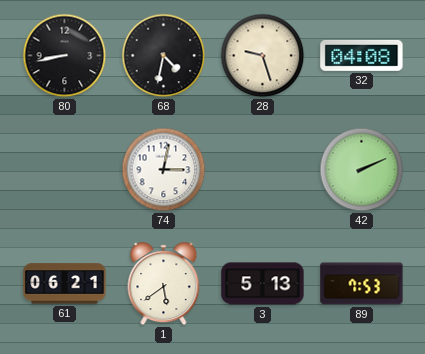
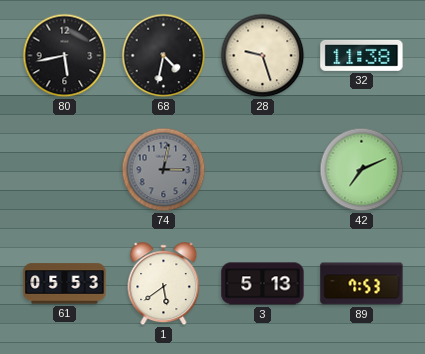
80: 8:43 -> 5:43
32: 04:08 -> 11:38
74 dial: white -> grey
42: 2:11 -> 7:11
61: 06:21 -> 05:53
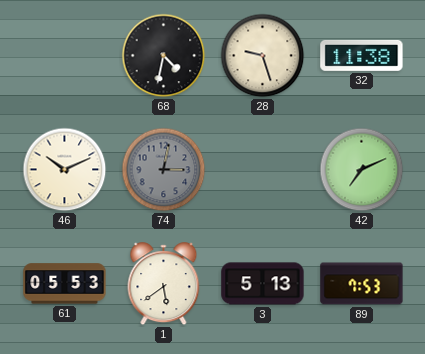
80: 5:43 -> none
46: none -> 10:11
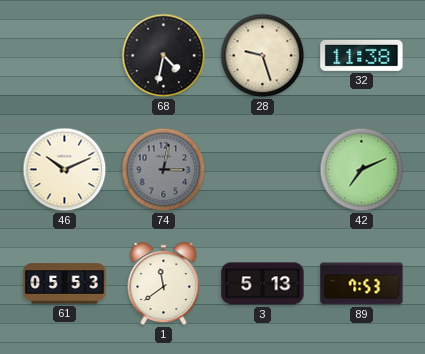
1: 5:39 -> 11:39
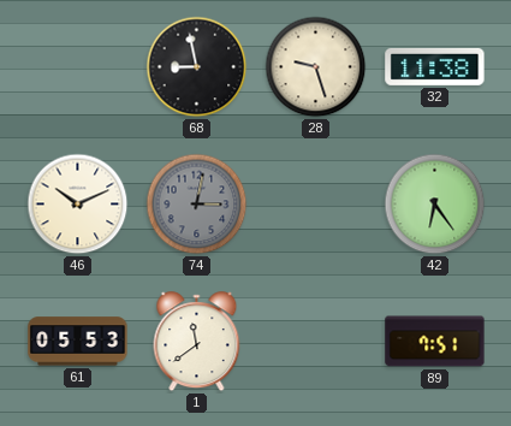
68: 4:32 -> 8:58
42: 7:11 -> 6:24
3: 5:13 -> none
89: 7:53 -> 7:51
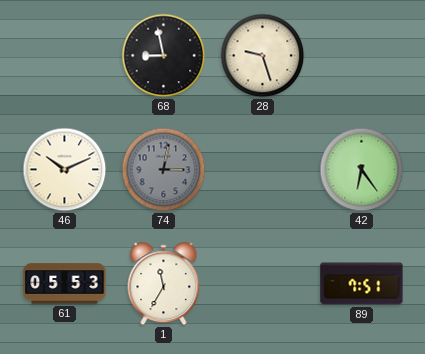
32: 11:38 -> none
1: 11:39 -> 11:35
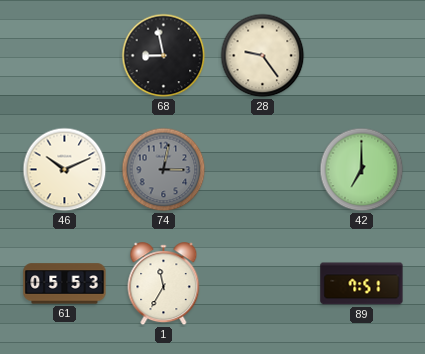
28: 9:27 -> 9:24
42: 6:24 -> 7:00
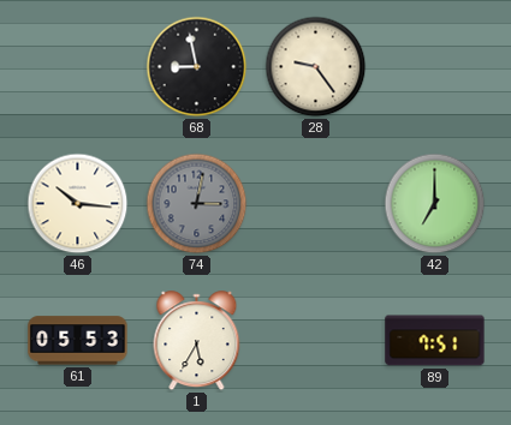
46: 10:11 -> 10:16
1: 11:35 -> 5:35
